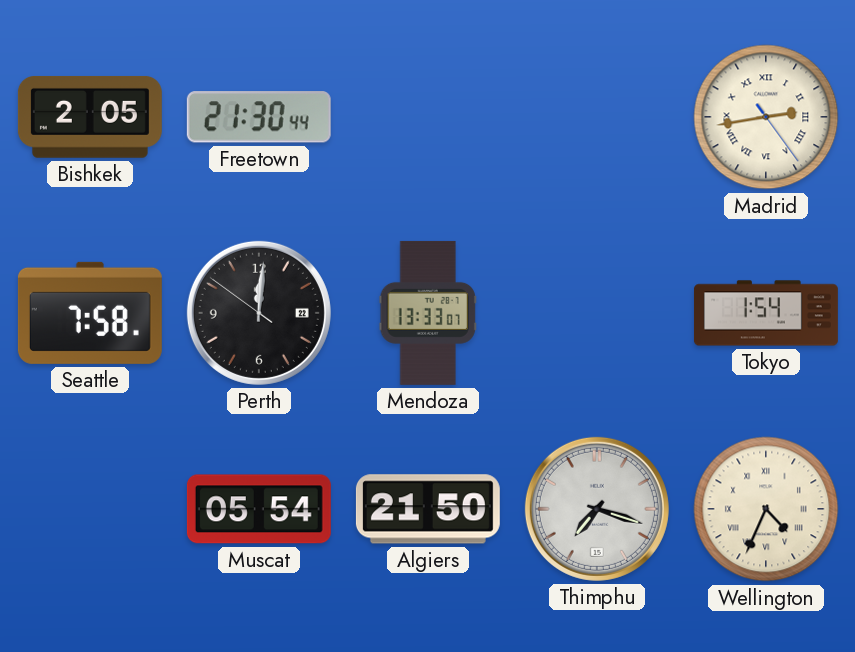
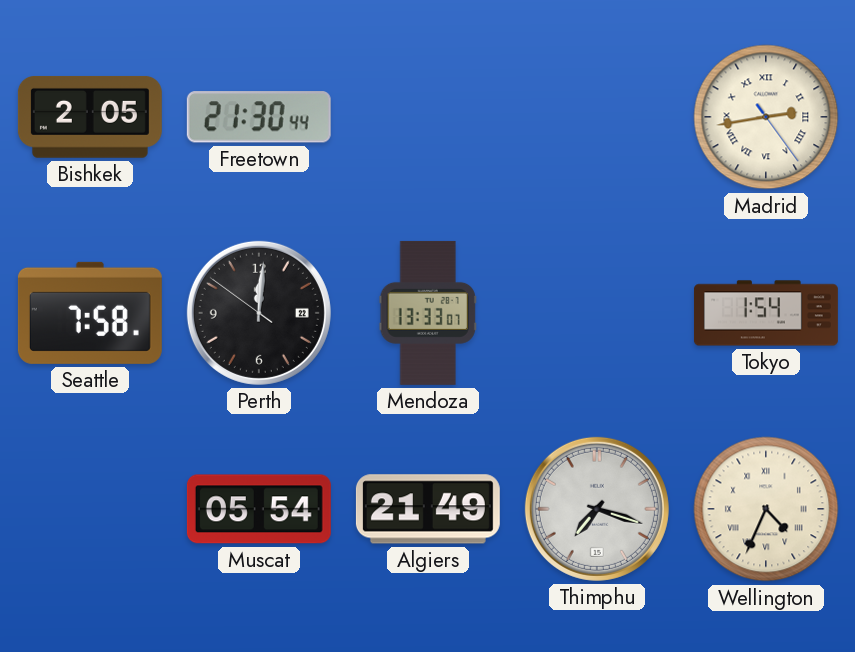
Algiers: 21:50 -> 21:49
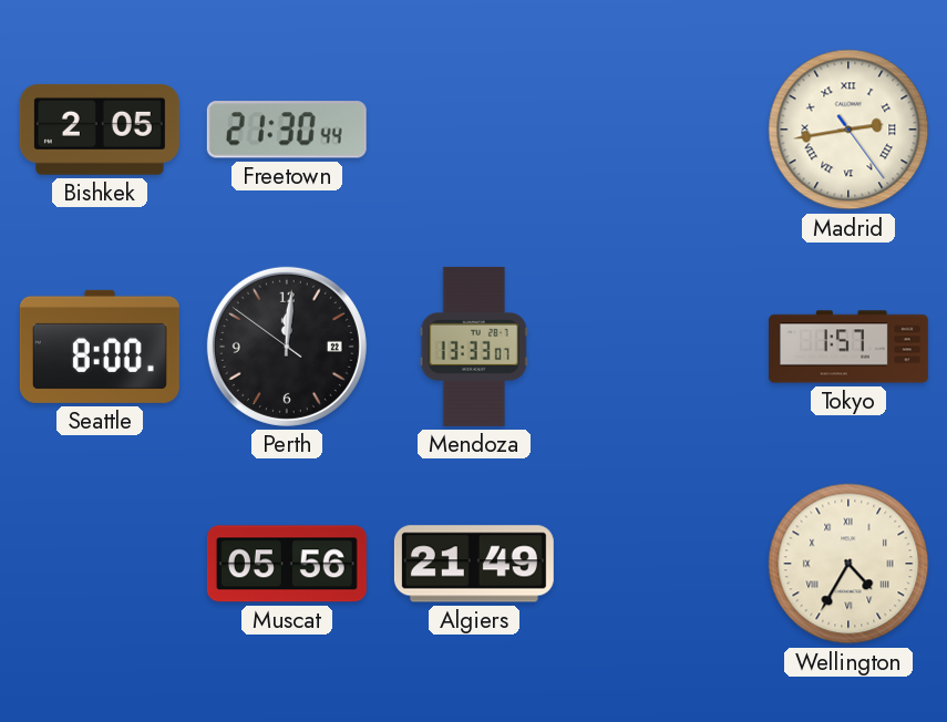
Seattle: 7:58 -> 8:00
Tokyo: 1:54 -> 1:57
Muscat: 05:54 -> 05:56
Thimphu: 7:18 -> none
Wellington: 4:34 -> 4:35
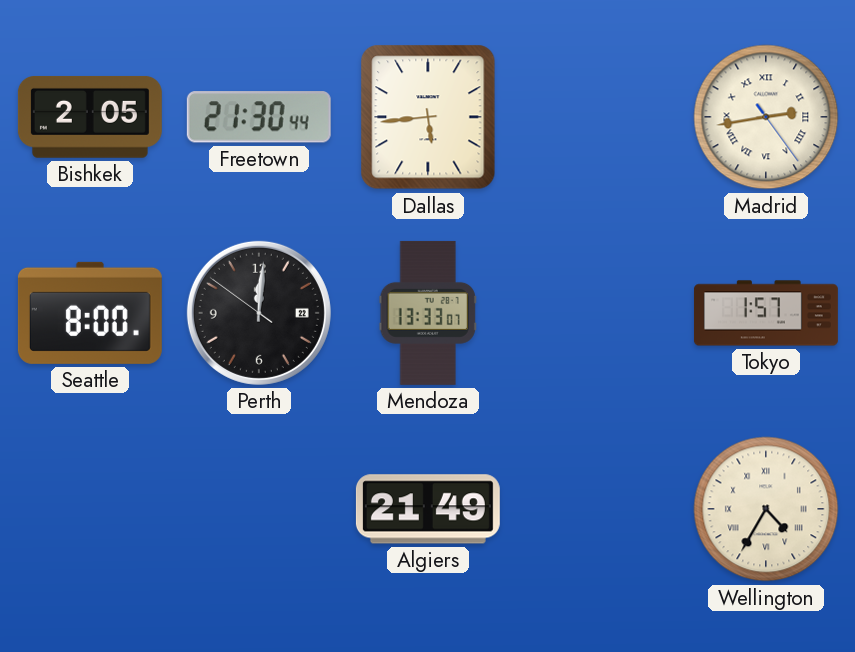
Dallas: none -> 5:44
Muscat: 05:56 -> none
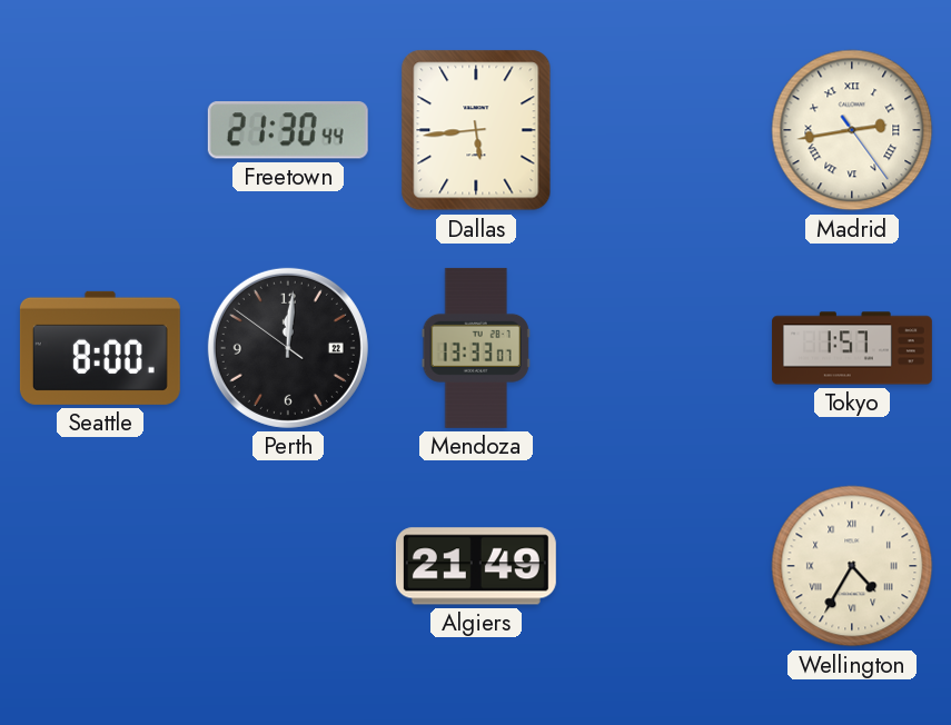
Bishkek: 2:05 -> none
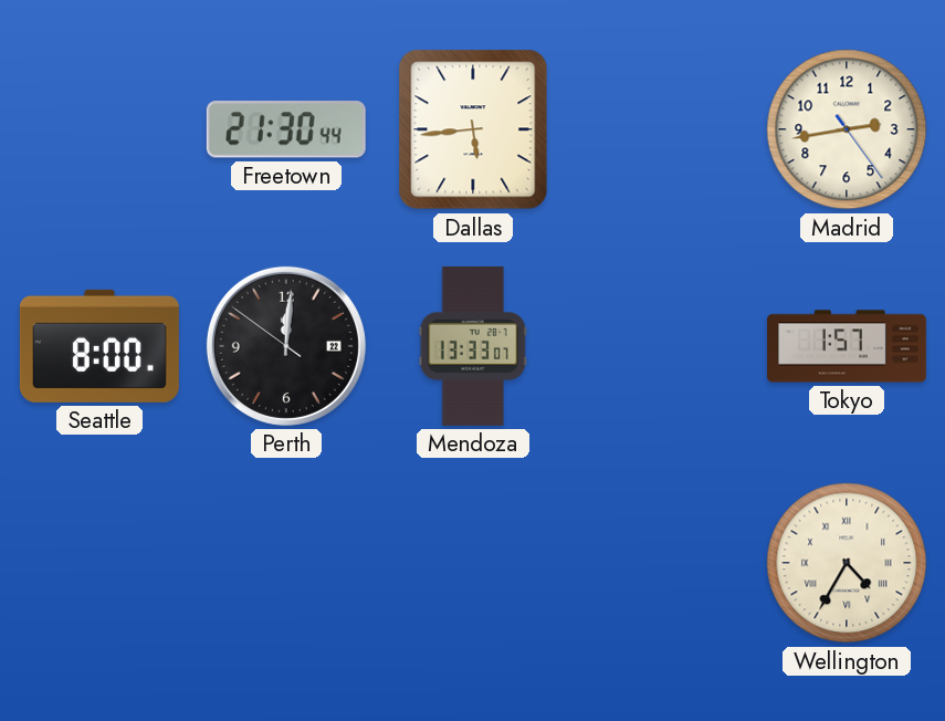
Madrid numerals: Roman -> Arabic
Algiers: 21:49 -> none
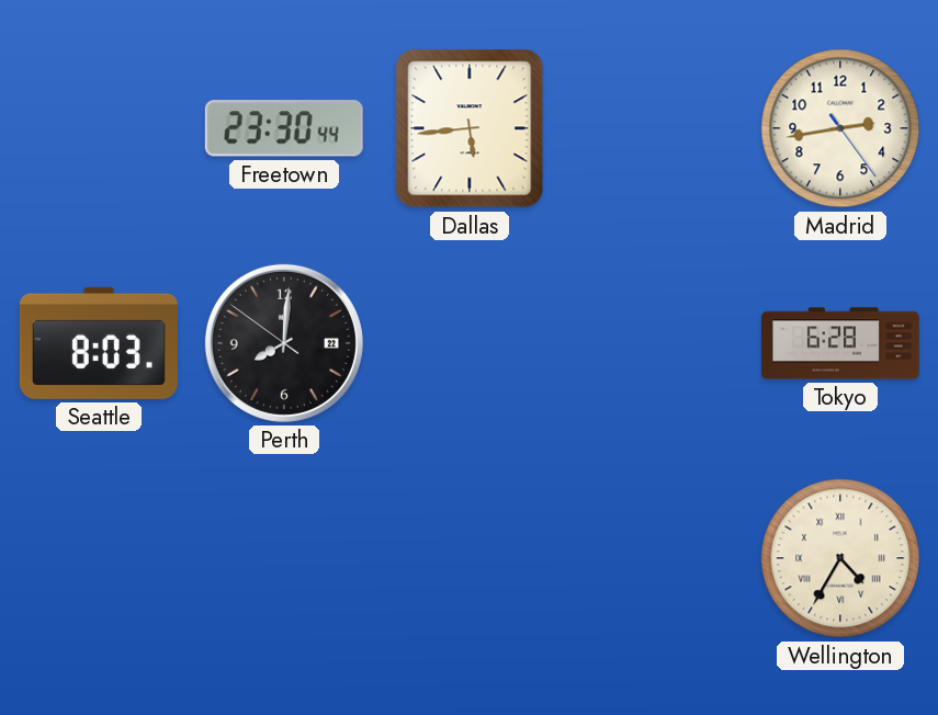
Freetown: 21:30 -> 23:30
Seattle: 8:00 -> 8:03
Perth: 12:00 -> 8:00
Mendoza: 13:33 -> none
Tokyo: 1:57 -> 6:28
